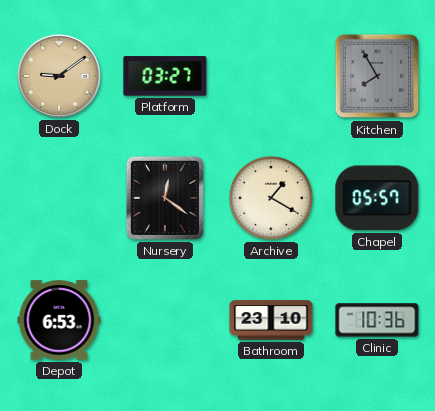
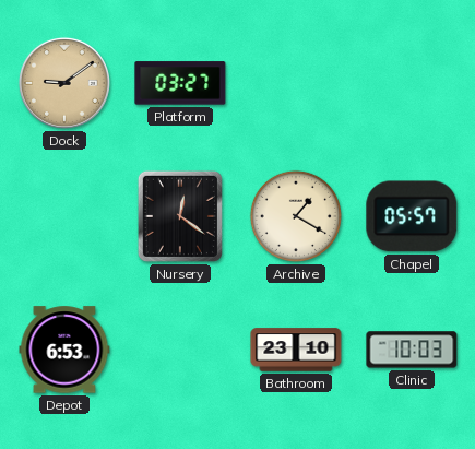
Kitchen: 7:55 -> none
Clinic: 10:36 -> 10:03
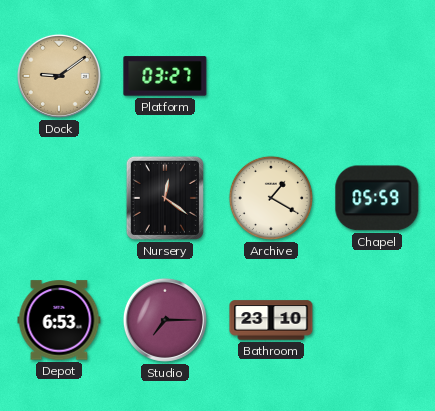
Chapel: 05:57 -> 05:59
Studio: none -> 7:15
Clinic: 10:03 -> none
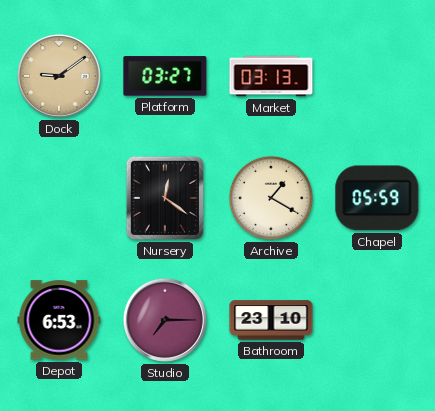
Market: none -> 03:13
